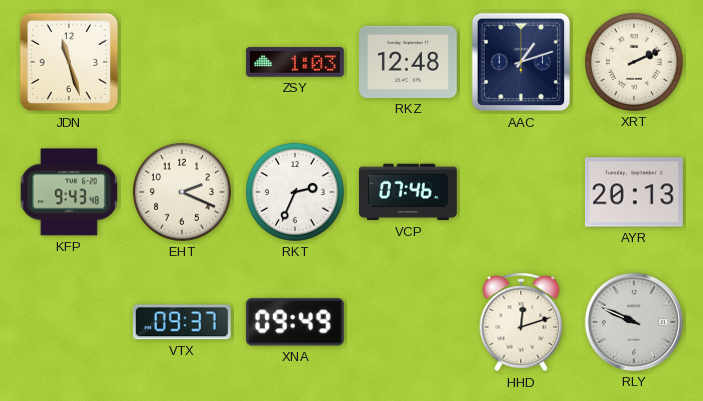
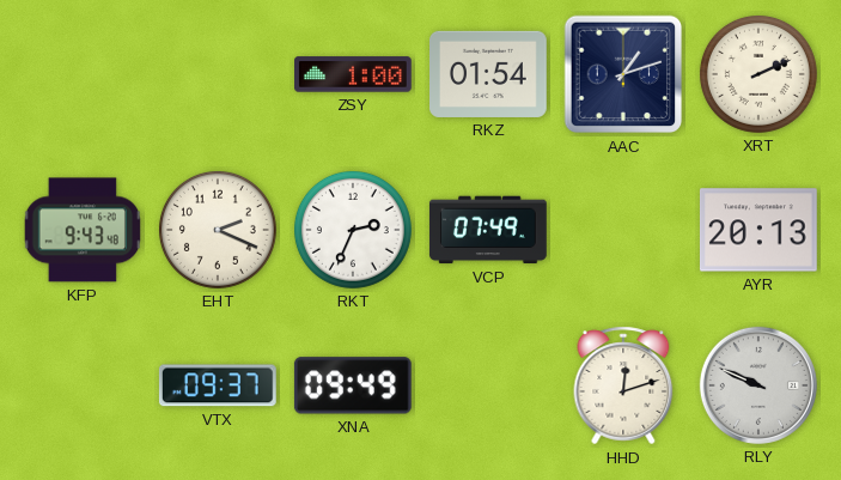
JDN: 11:27 -> none
ZSY: 1:03 -> 1:00
RKZ: 12:48 -> 01:54
VCP: 07:46 -> 07:49
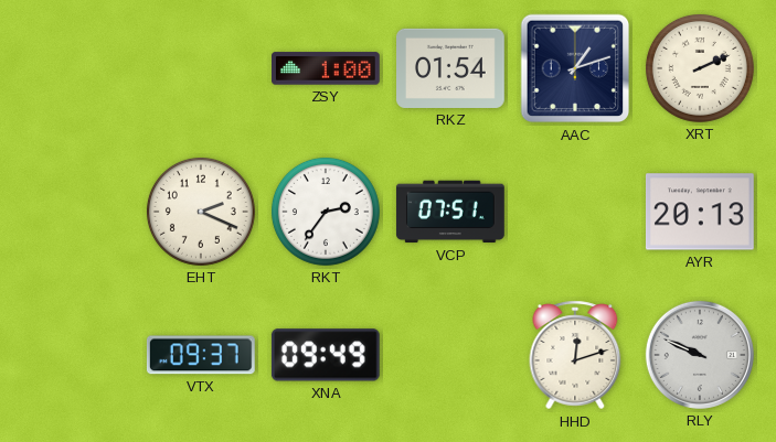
KFP: 9:43 -> none
RKT: 2:34 -> 2:36
VCP: 07:49 -> 07:51
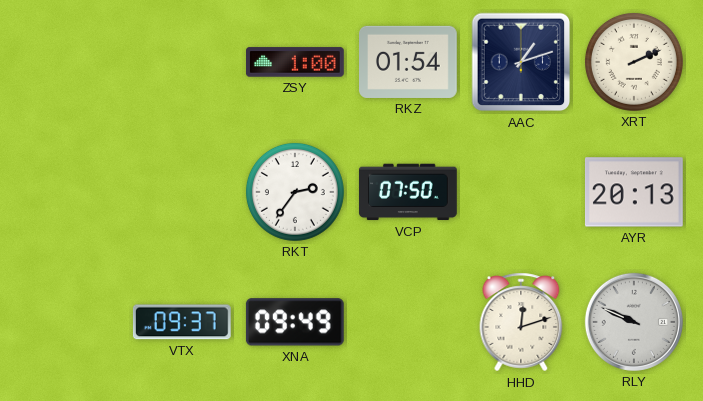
EHT: 2:19 -> none
VCP: 07:51 -> 07:50
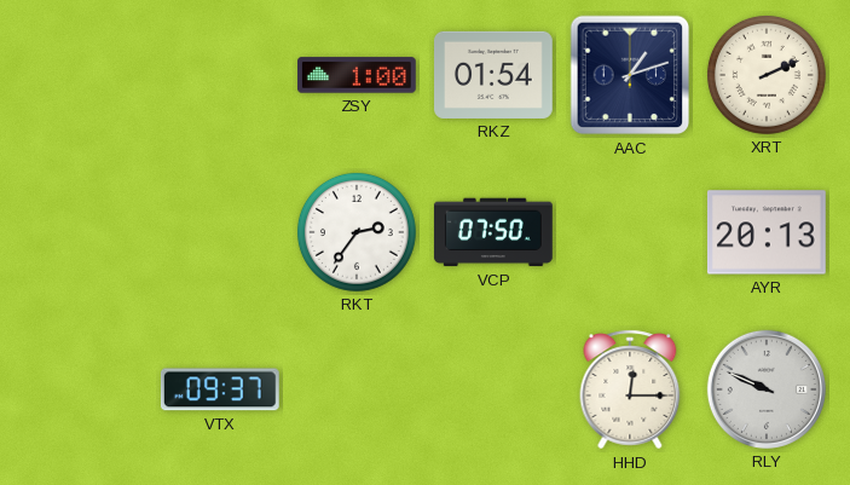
XNA: 09:49 -> none
HHD: 12:12 -> 12:15
